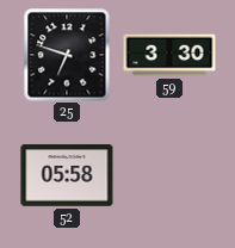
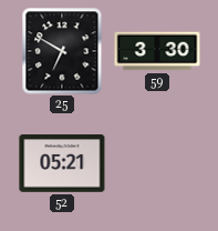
25: 6:48 -> 6:50
52: 05:58 -> 05:21
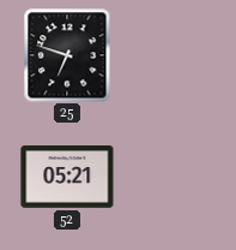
25: 6:50 -> 6:48
59: 3:30 -> none
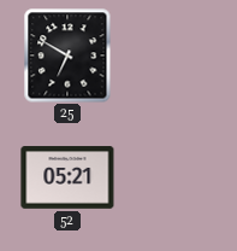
25: 6:48 -> 6:50
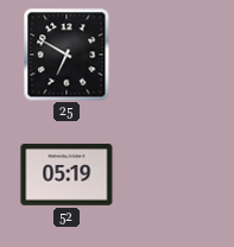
52: 05:21 -> 05:19
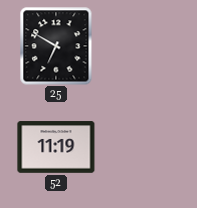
52: 05:19 -> 11:19
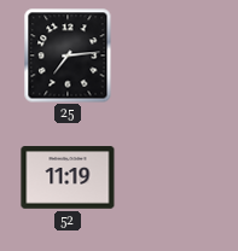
25: 6:50 -> 7:14
